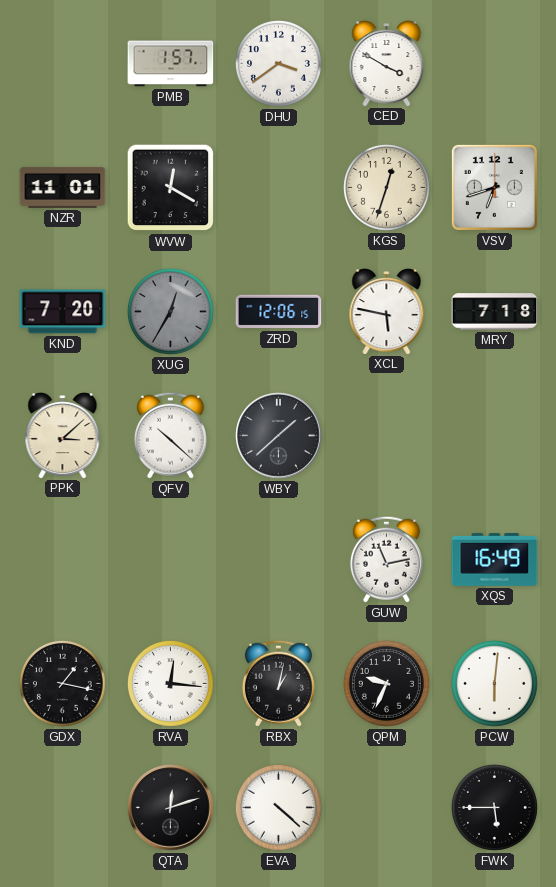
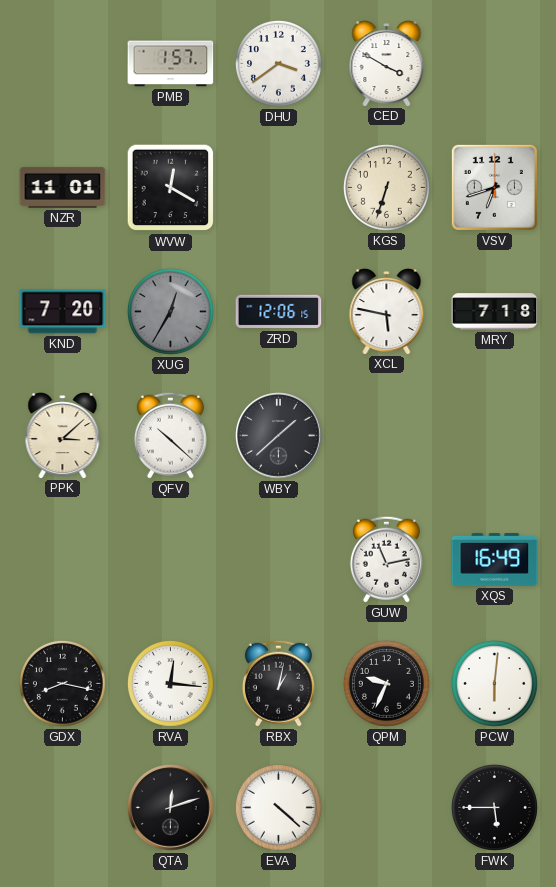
KGS: 12:33 -> 6:33
GDX: 1:17 -> 8:17
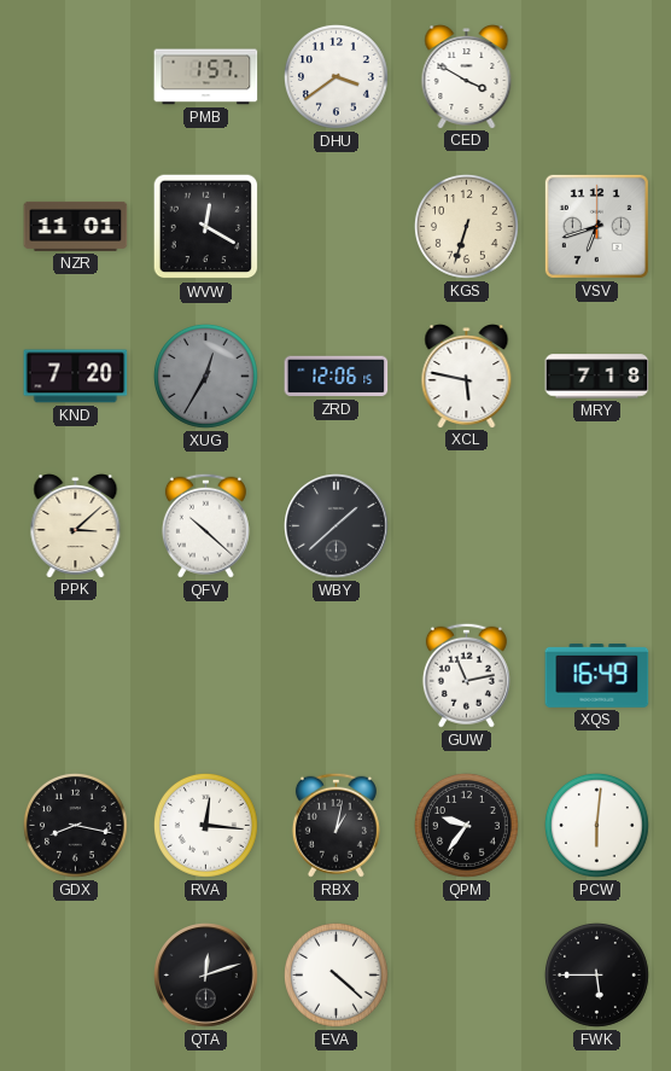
QPM: 9:34 -> 9:36
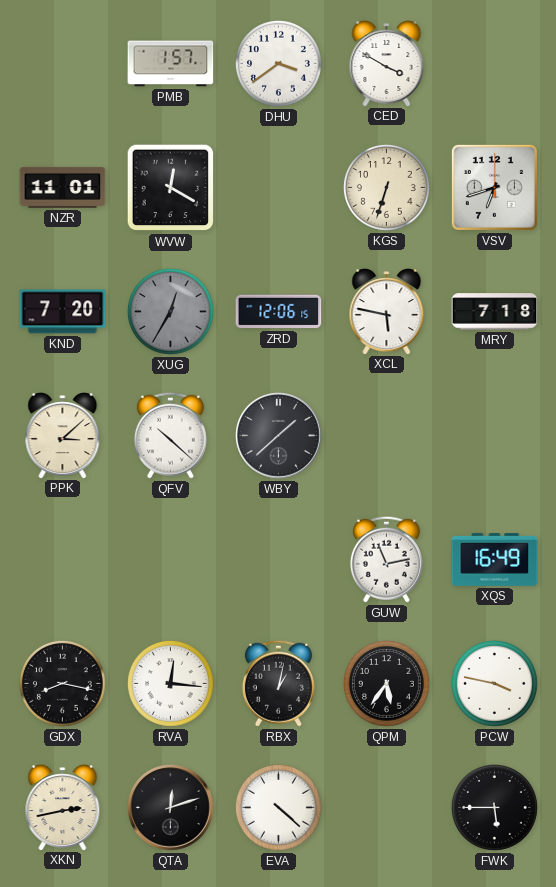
QPM: 9:36 -> 5:36
PCW: 6:01 -> 3:47
XKN: none -> 2:43
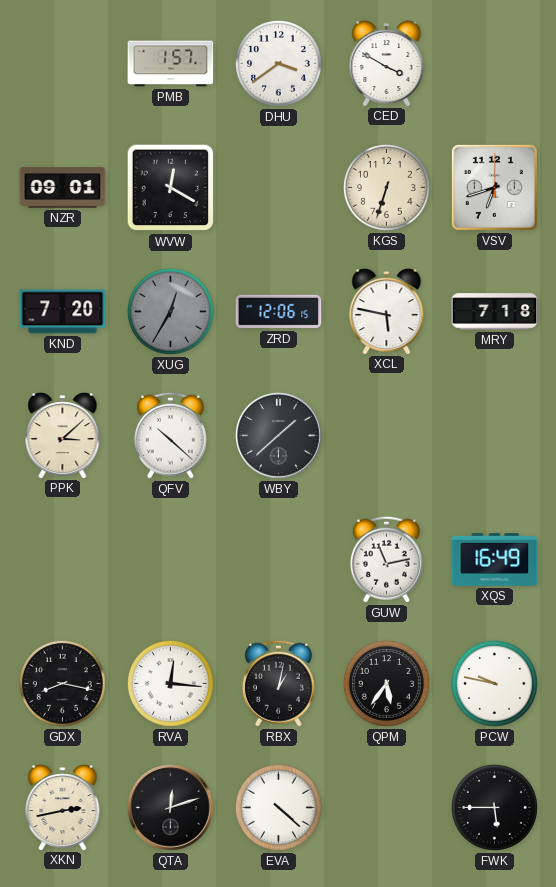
NZR: 11:01 -> 09:01
PCW: 3:47 -> 9:47
